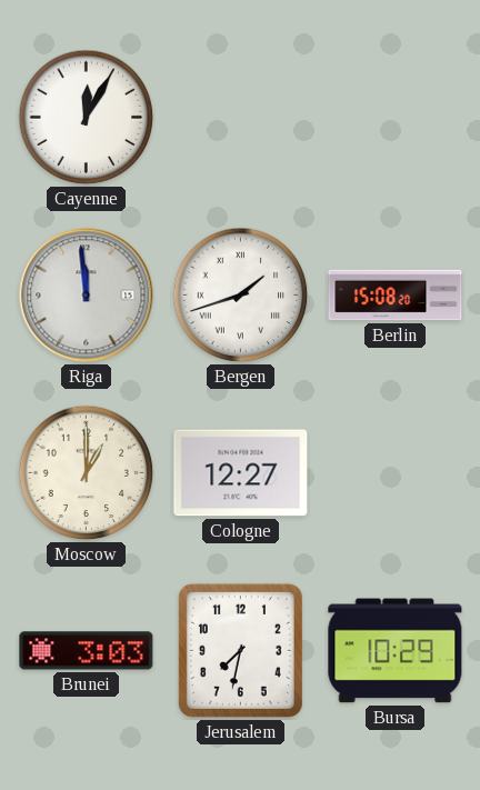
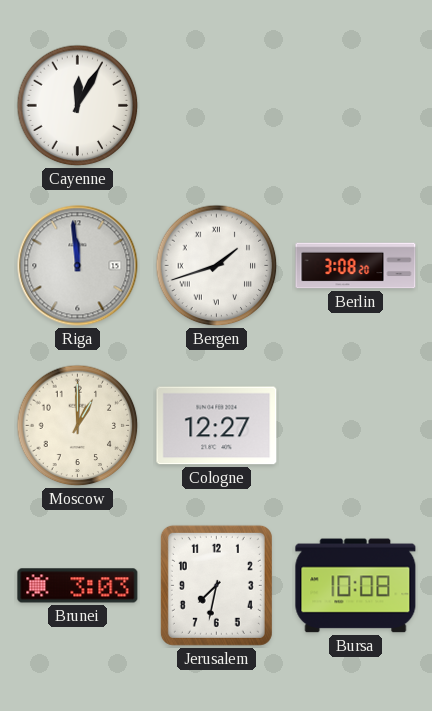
Berlin: 15:08 -> 3:08
Bursa: 10:29 -> 10:08
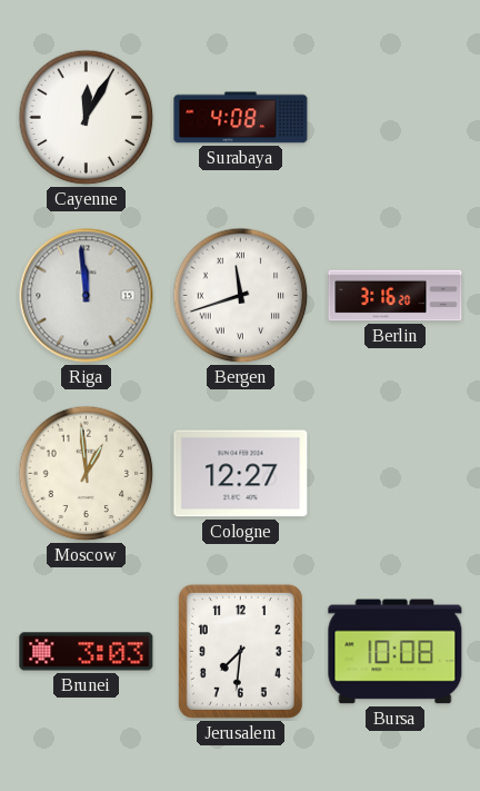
Surabaya: none -> 4:08
Bergen: 1:42 -> 11:42
Berlin: 3:08 -> 3:16
Moscow: 1:00 -> 12:59
Jerusalem: 7:32 -> 7:31
